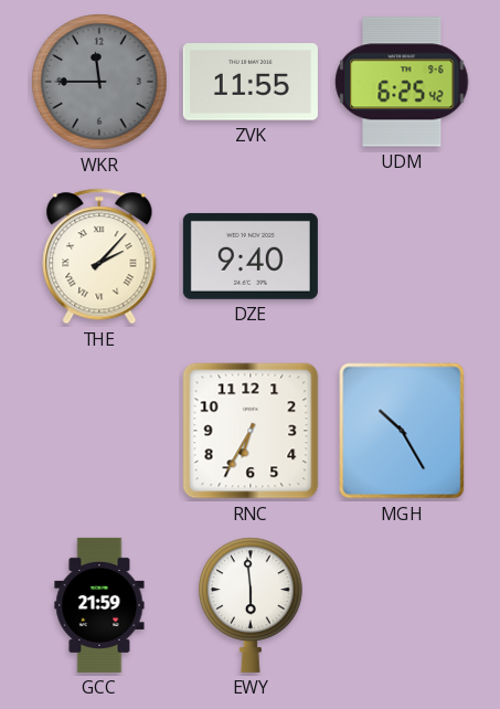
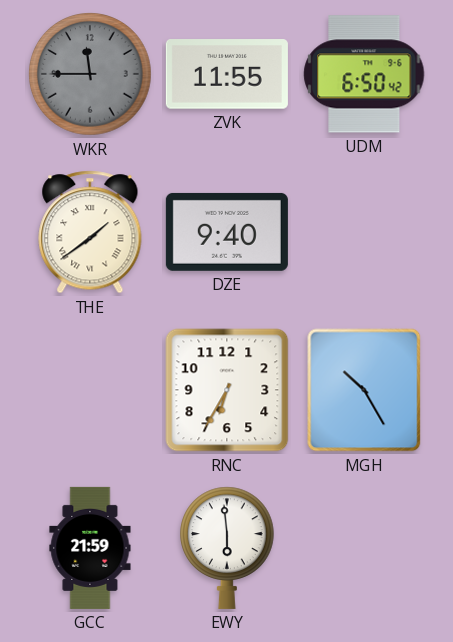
UDM: 6:25 -> 6:50
THE: 2:07 -> 1:39
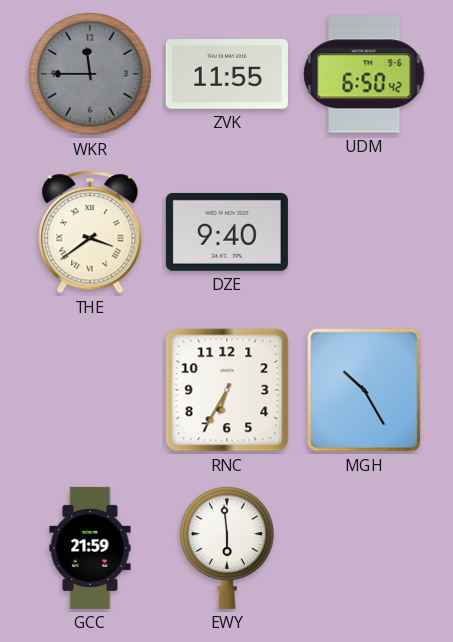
THE: 1:39 -> 3:39
